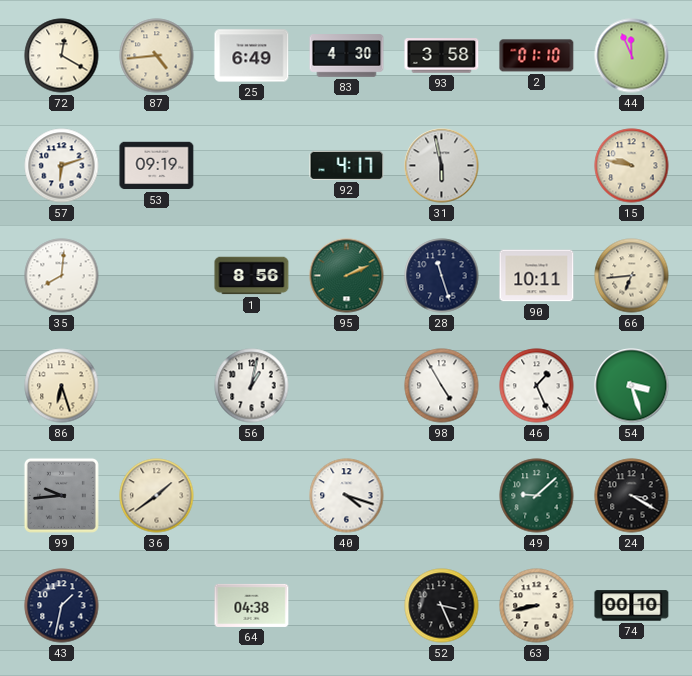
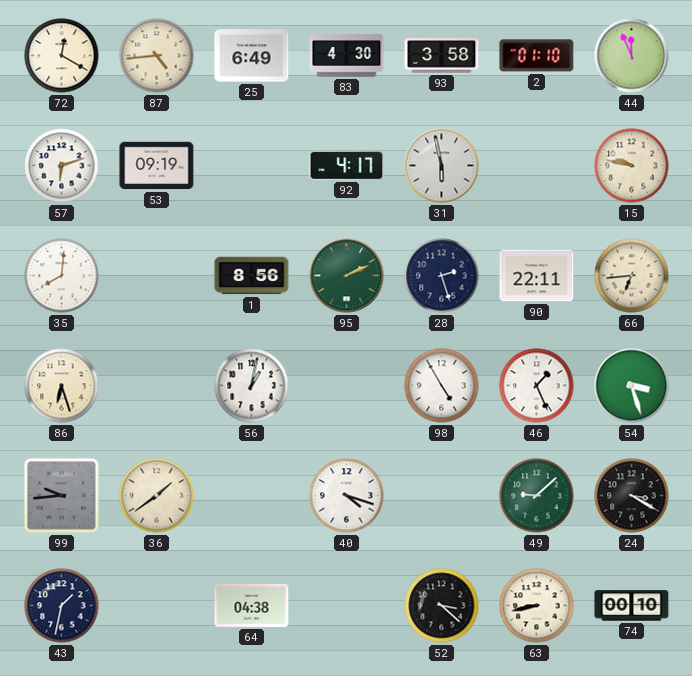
28: 11:27 -> 2:27
90: 10:11 -> 22:11
52: 3:26 -> 3:22
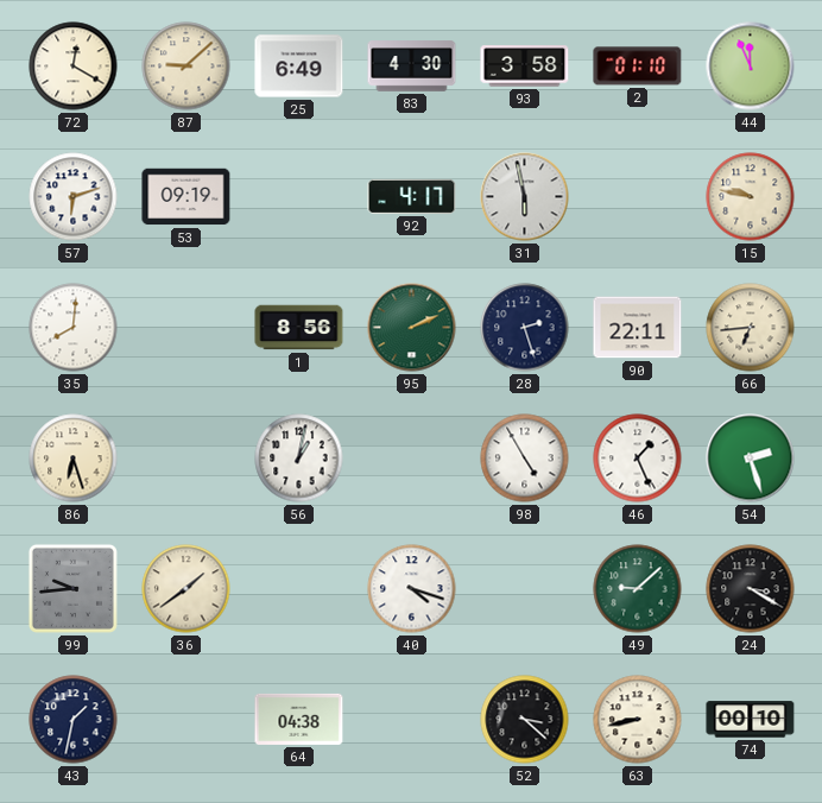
87: 4:44 -> 9:08
54: 3:27 -> 2:27
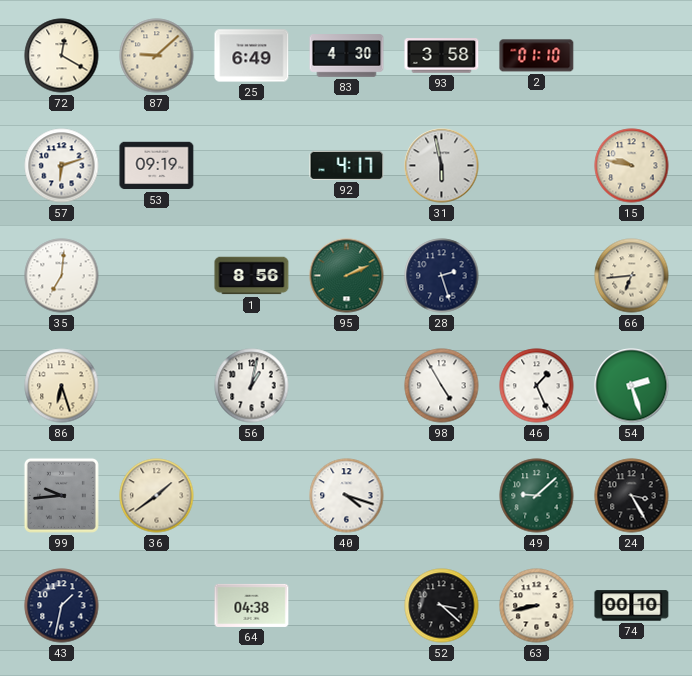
44: 11:56 -> none
35: 8:01 -> 7:01
90: 22:11 -> none
24: 3:20 -> 3:25
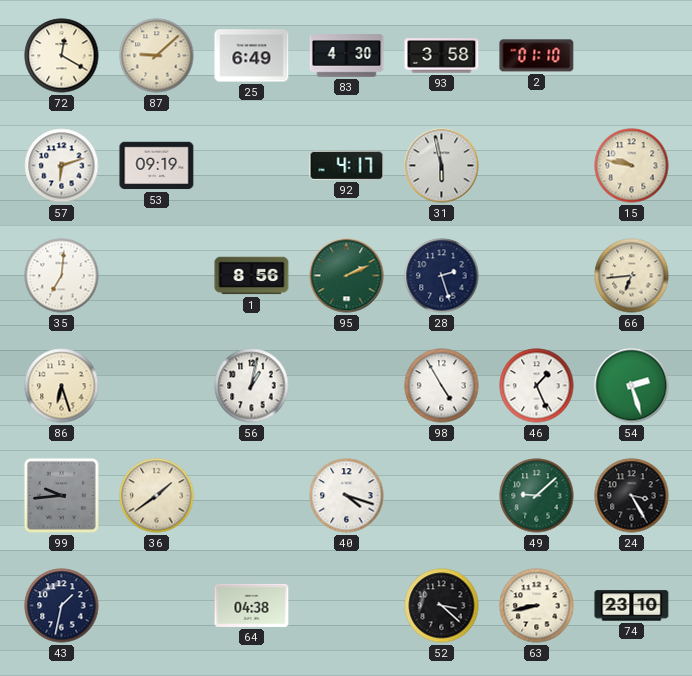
74: 00:10 -> 23:10
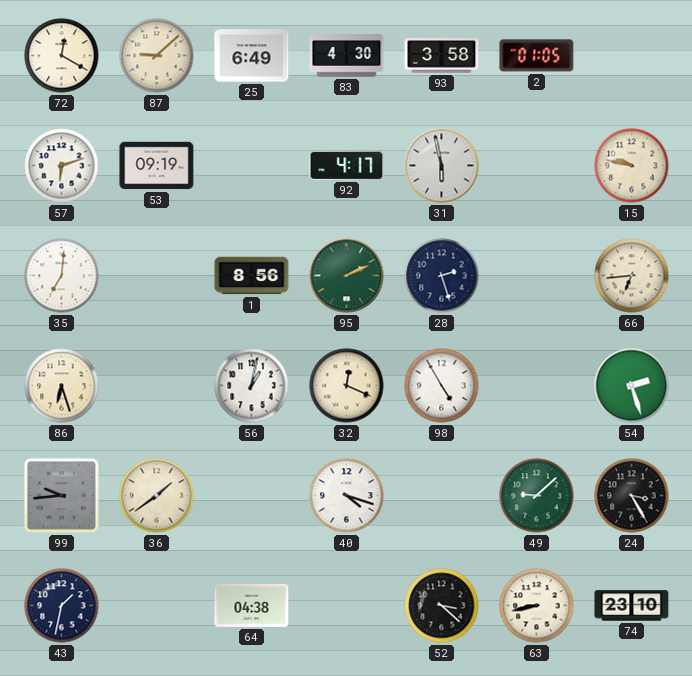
2: 01:10 -> 01:05
32: none -> 12:19
46: 1:26 -> none
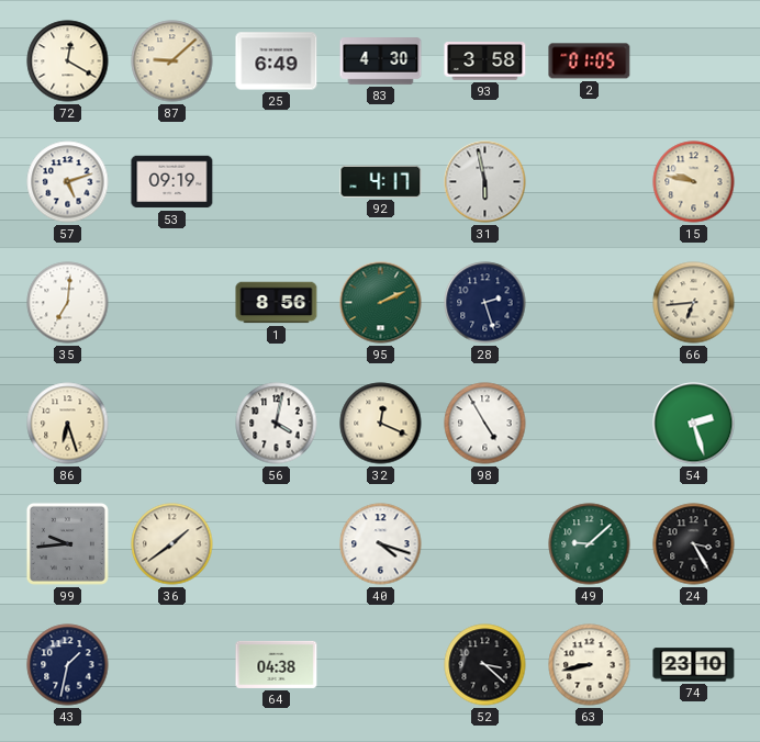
57: 6:12 -> 5:12
56: 1:02 -> 4:02
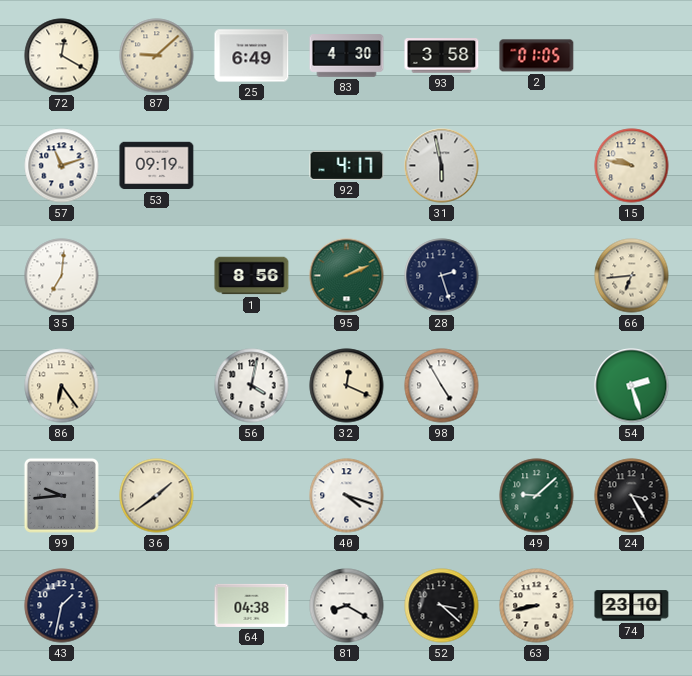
57: 5:12 -> 11:12
86: 6:27 -> 6:24
81: none -> 8:20
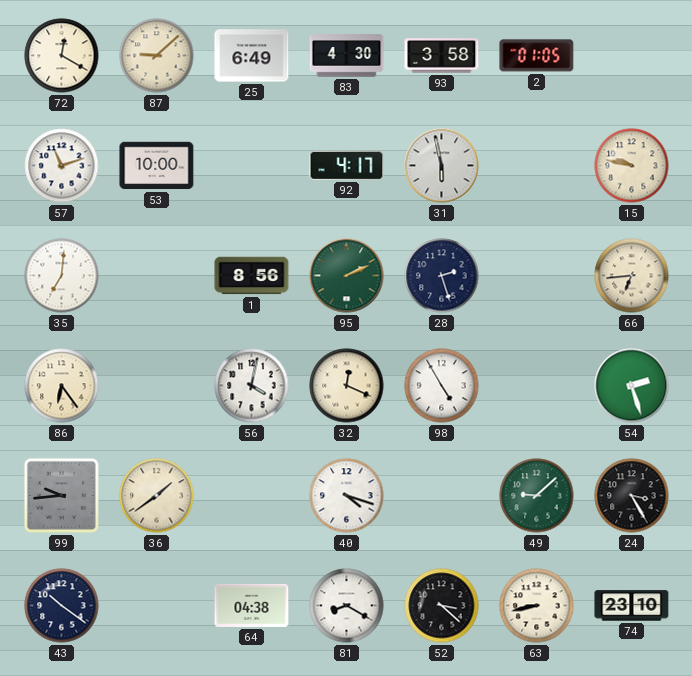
53: 09:19 -> 10:00
43: 1:32 -> 10:21
